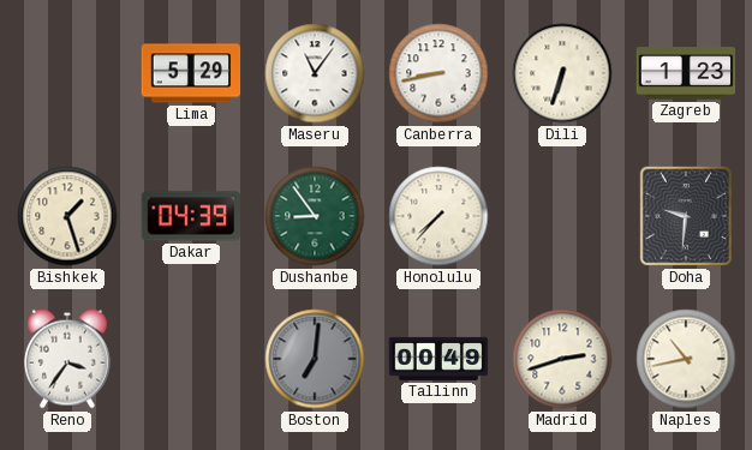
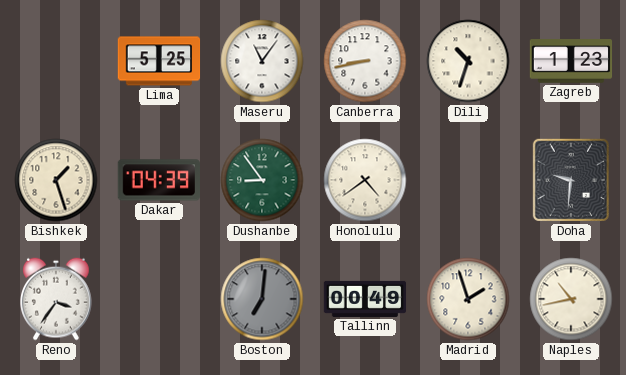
Lima: 5:29 -> 5:25
Dili: 6:33 -> 10:33
Honolulu: 7:37 -> 4:39
Madrid: 2:42 -> 1:57
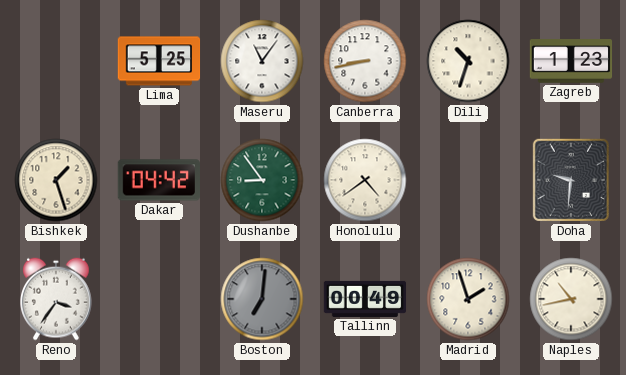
Dakar: 04:39 -> 04:42
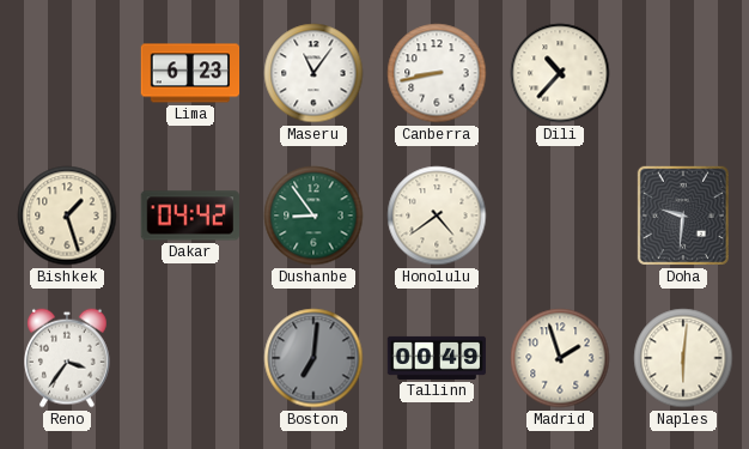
Lima: 5:25 -> 6:23
Dili: 10:33 -> 10:37
Zagreb: 1:23 -> none
Naples: 10:43 -> 6:01
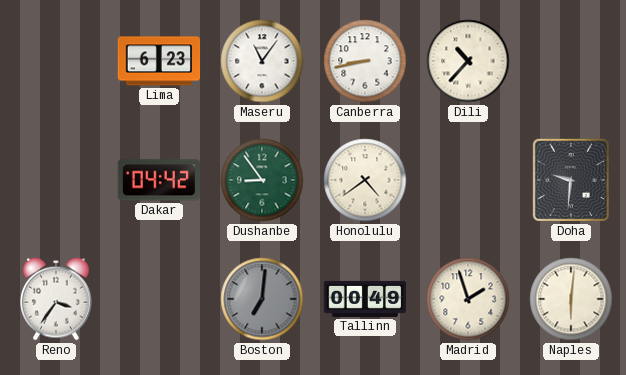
Bishkek: 1:27 -> none
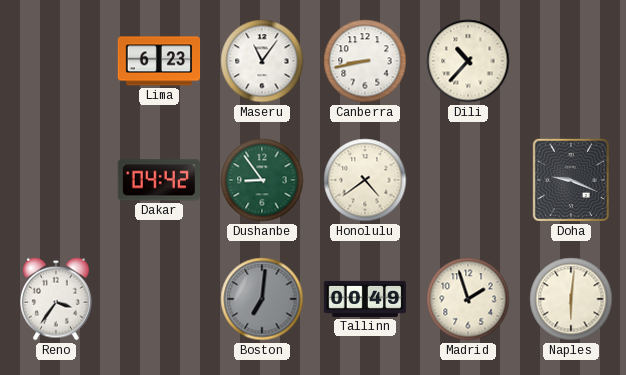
Doha: 9:31 -> 9:19
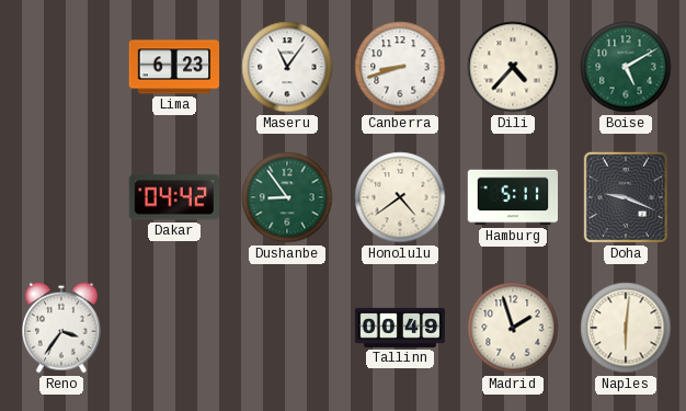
Canberra: 8:43 -> 8:42
Dili: 10:37 -> 4:37
Boise: none -> 5:10
Hamburg: none -> 5:11
Boston: 7:01 -> none
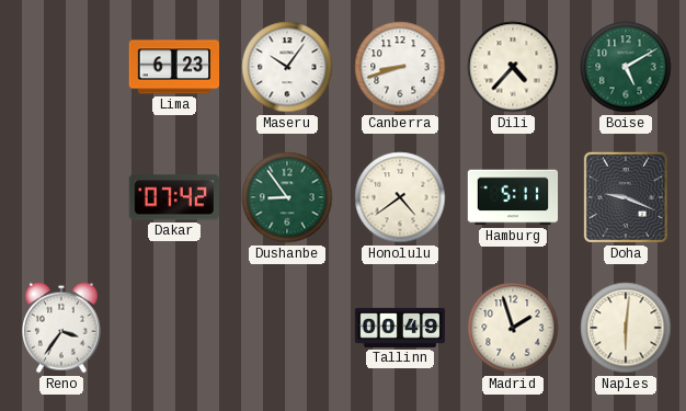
Maseru: 11:06 -> 10:06
Dakar: 04:42 -> 07:42
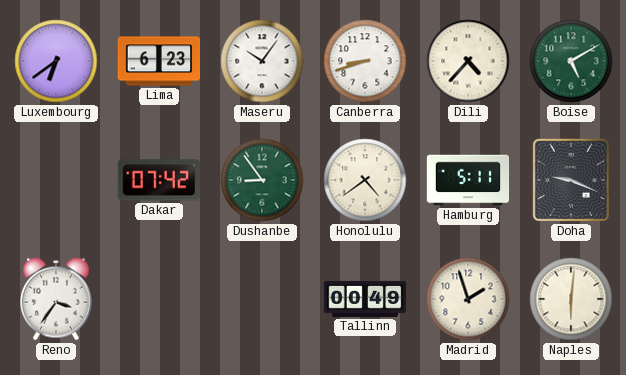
Luxembourg: none -> 6:39
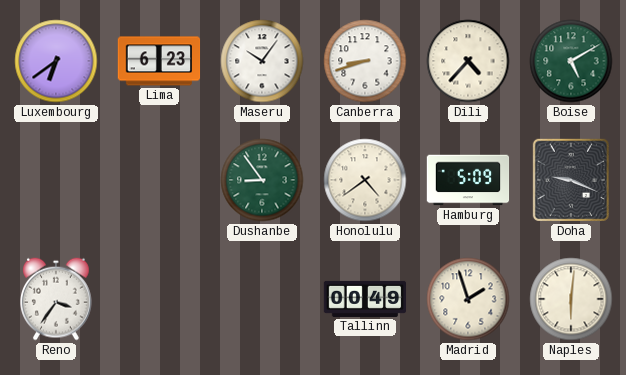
Dakar: 07:42 -> none
Hamburg: 5:11 -> 5:09
